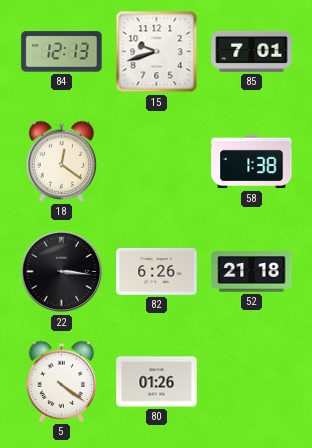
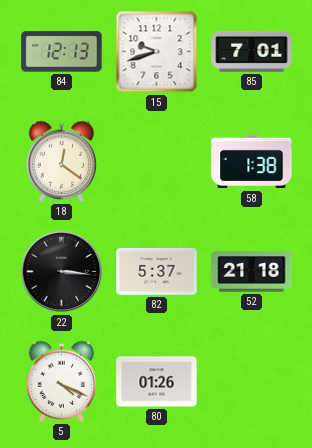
82: 6:26 -> 5:37
5: 4:21 -> 4:19
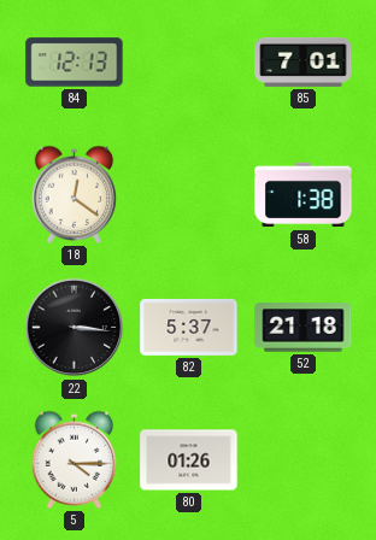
15: 9:42 -> none
5: 4:19 -> 4:15
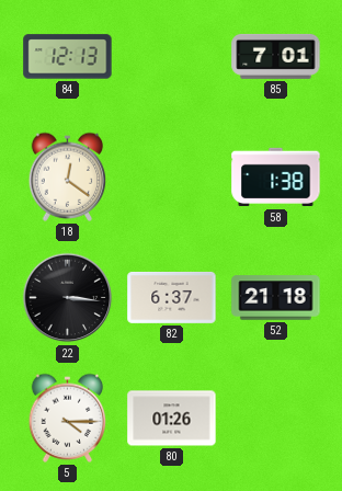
82: 5:37 -> 6:37
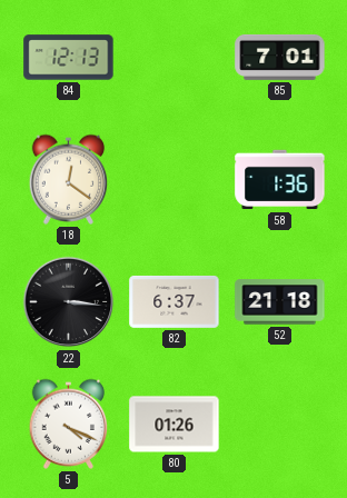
58: 1:38 -> 1:36
5: 4:15 -> 4:19
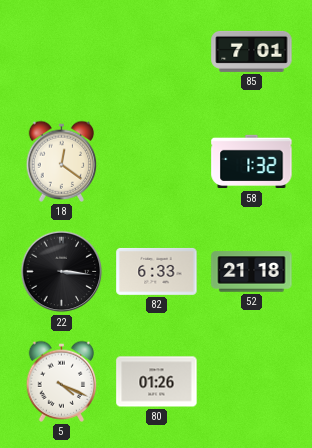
84: 12:13 -> none
58: 1:36 -> 1:32
82: 6:37 -> 6:33
